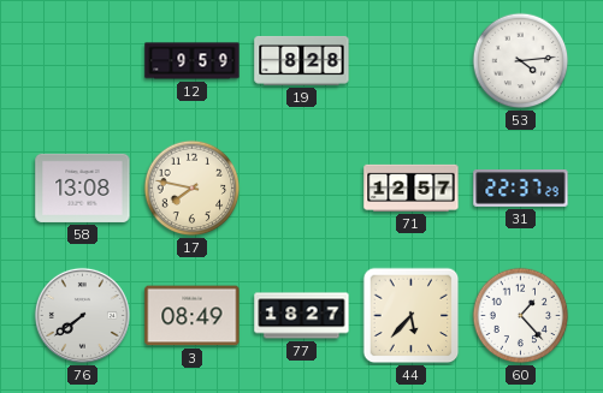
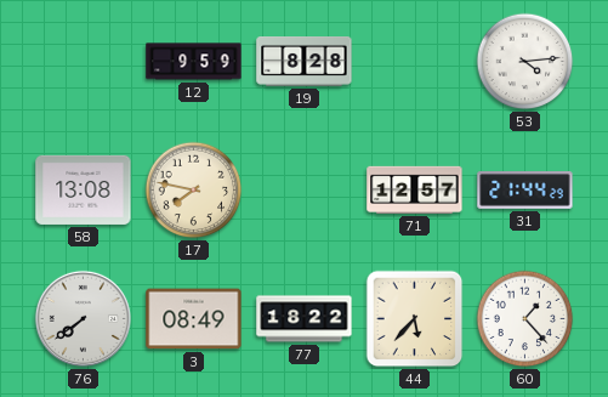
31: 22:37 -> 21:44
77: 18:27 -> 18:22
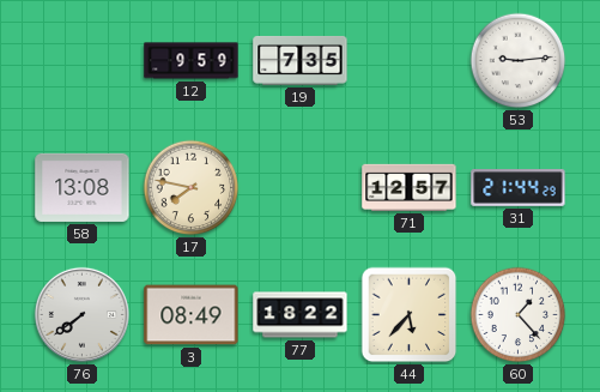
19: 8:28 -> 7:35
53: 4:14 -> 9:14
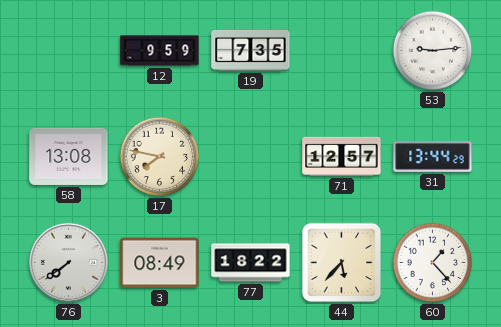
31: 21:44 -> 13:44
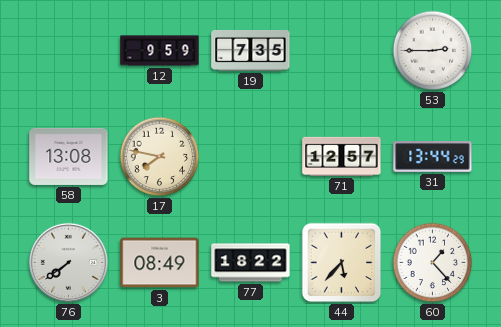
53: 9:14 -> 2:45
